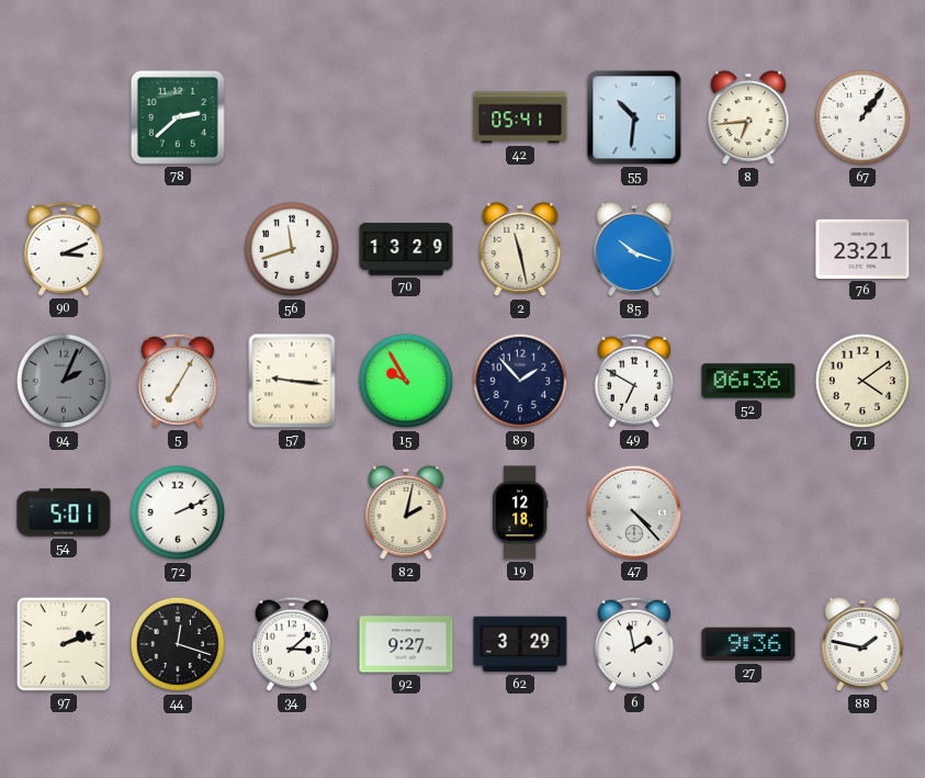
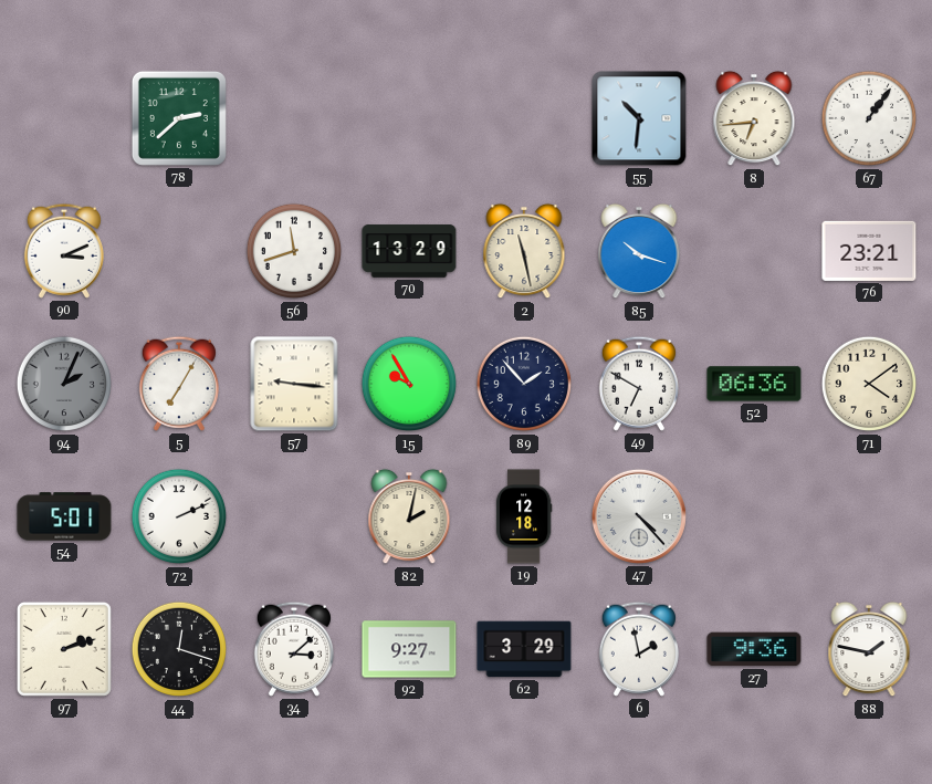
42: 05:41 -> none
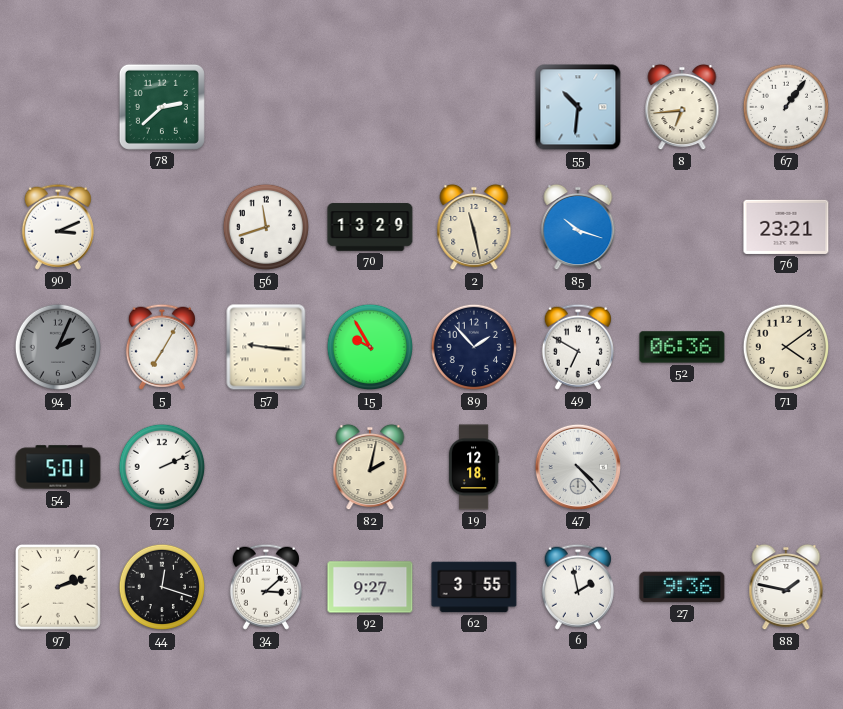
62: 3:29 -> 3:55
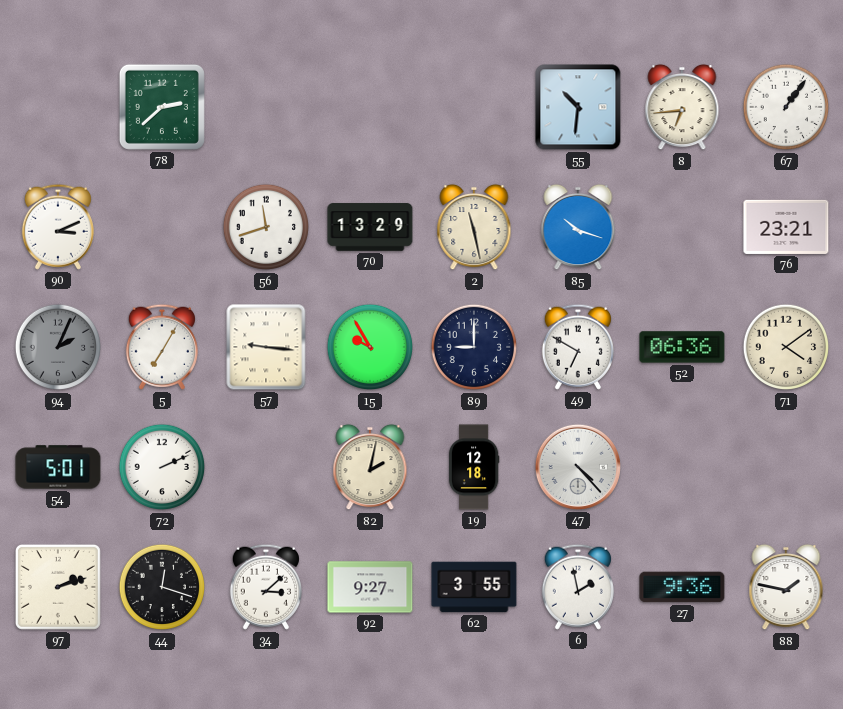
89: 1:53 -> 9:00
